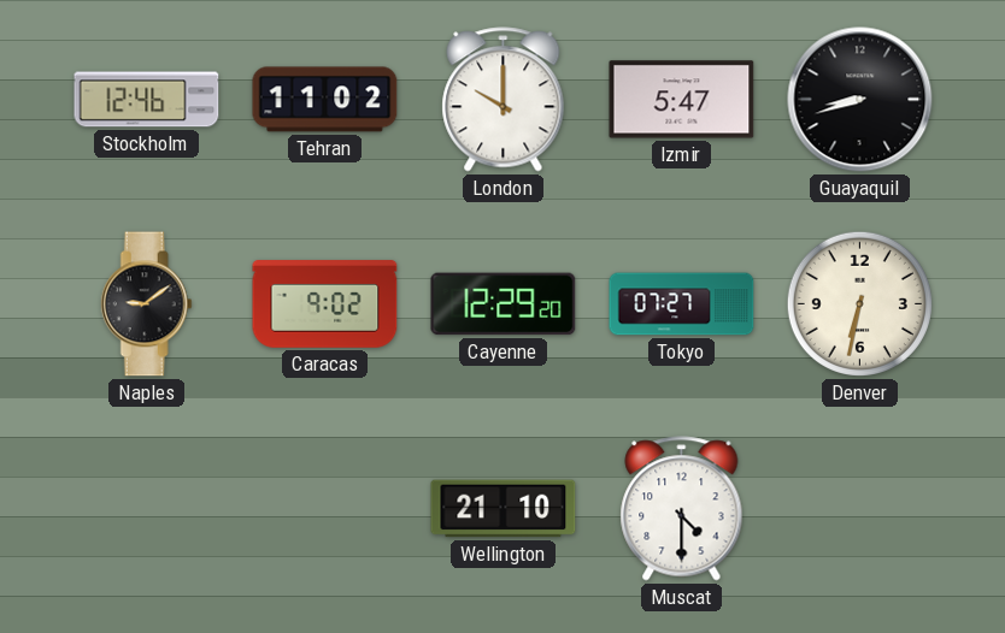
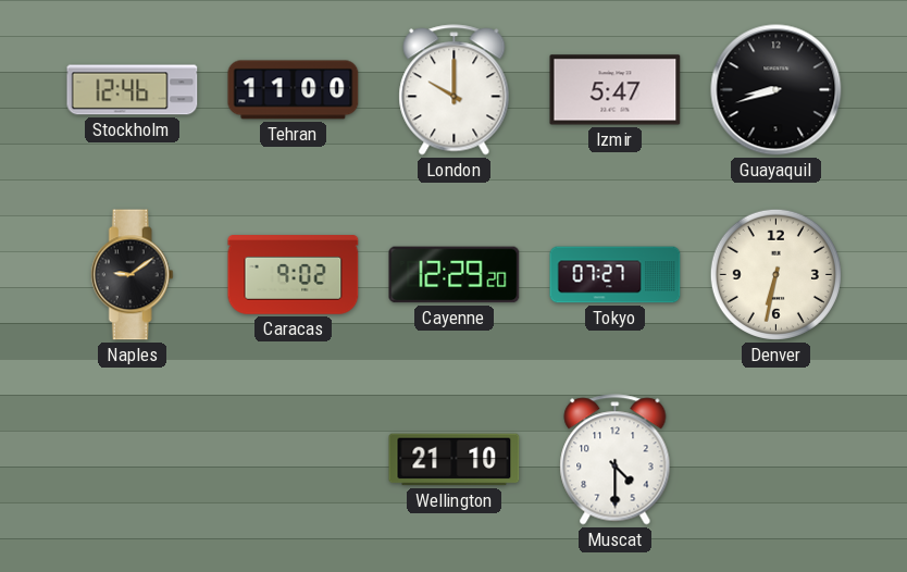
Tehran: 11:02 -> 11:00
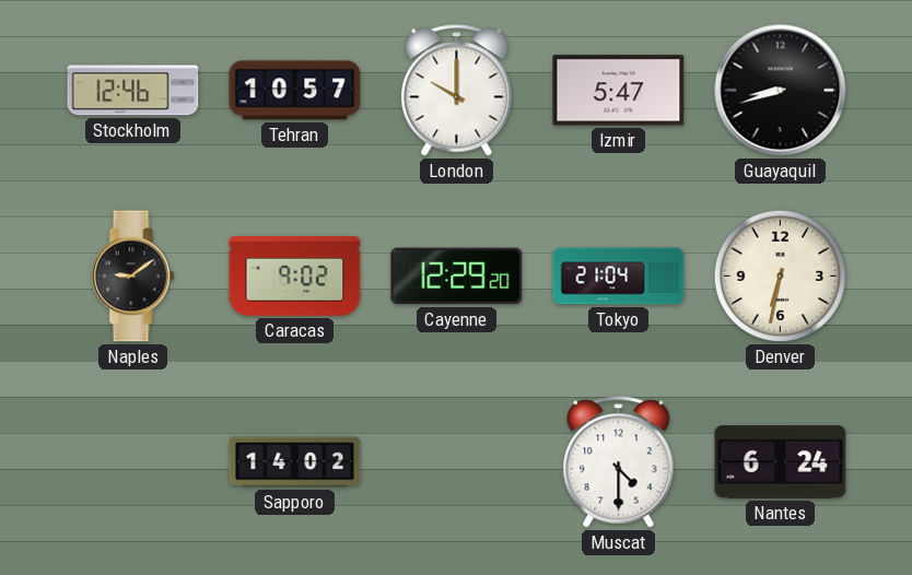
Tehran: 11:00 -> 10:57
Tokyo: 07:27 -> 21:04
Sapporo: none -> 14:02
Wellington: 21:10 -> none
Nantes: none -> 6:24
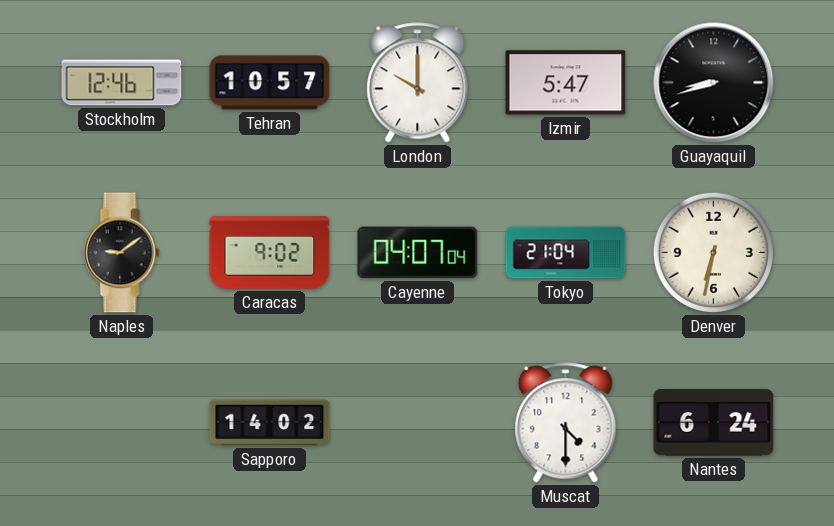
Cayenne: 12:29 -> 04:07
